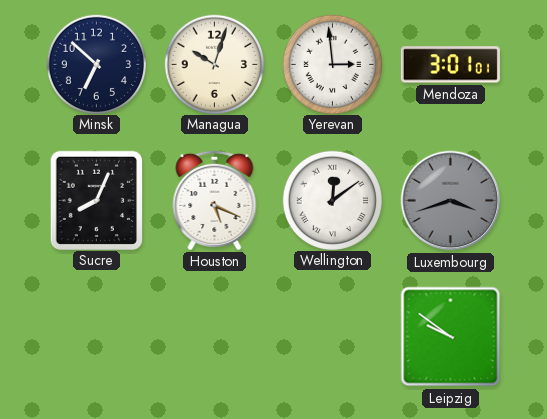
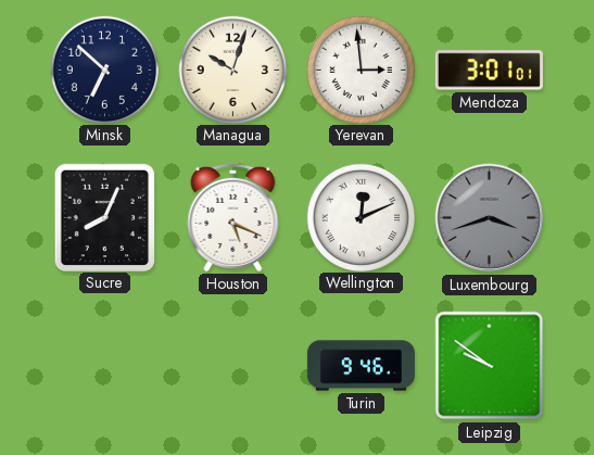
Wellington: 12:09 -> 12:11
Turin: none -> 9:46
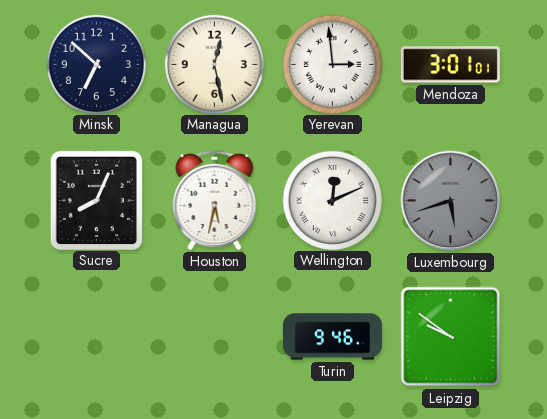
Managua: 10:03 -> 12:28
Houston: 5:19 -> 5:32
Luxembourg: 3:42 -> 5:42
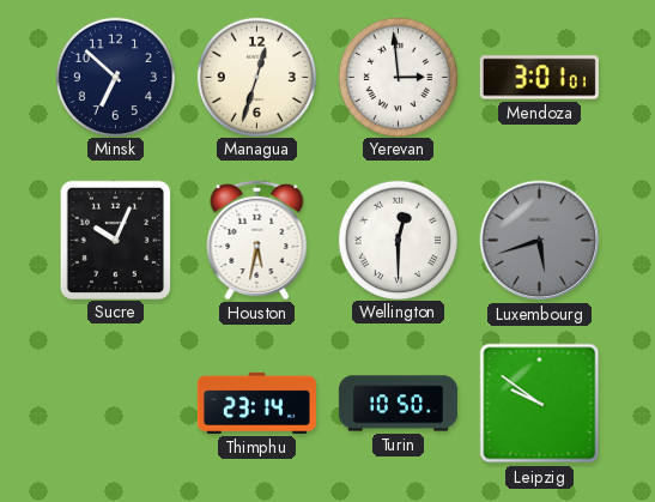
Managua: 12:28 -> 12:33
Sucre: 8:04 -> 10:04
Wellington: 12:11 -> 12:30
Thimphu: none -> 23:14
Turin: 9:46 -> 10:50
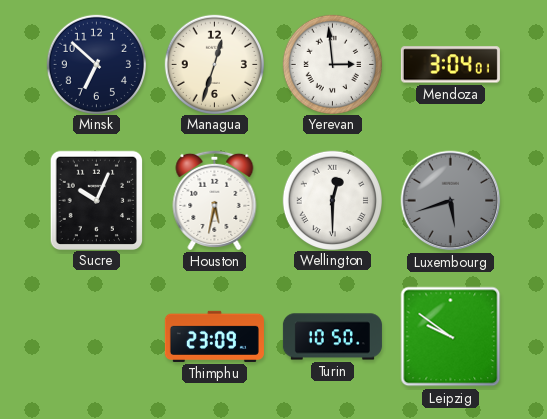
Mendoza: 3:01 -> 3:04
Thimphu: 23:14 -> 23:09
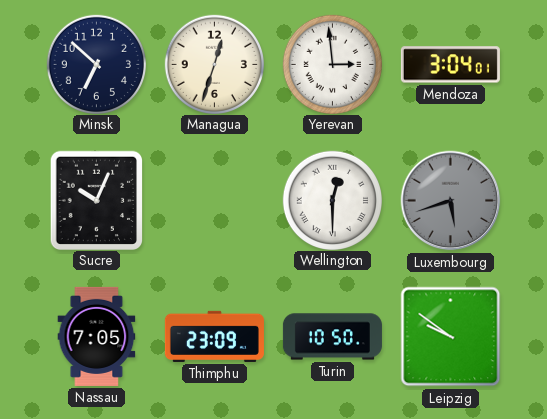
Houston: 5:32 -> none
Nassau: none -> 7:05
